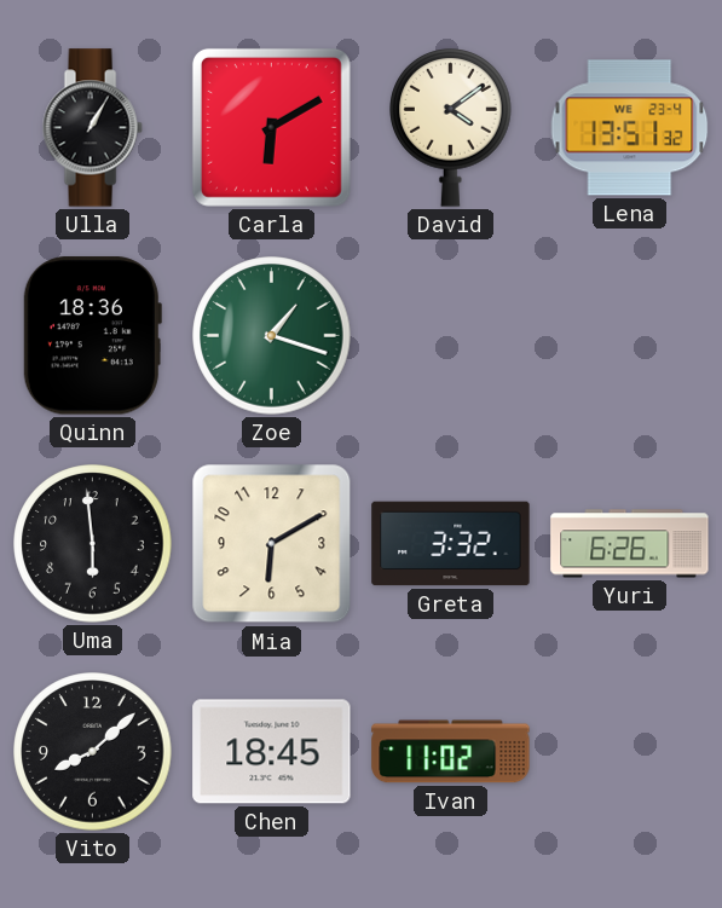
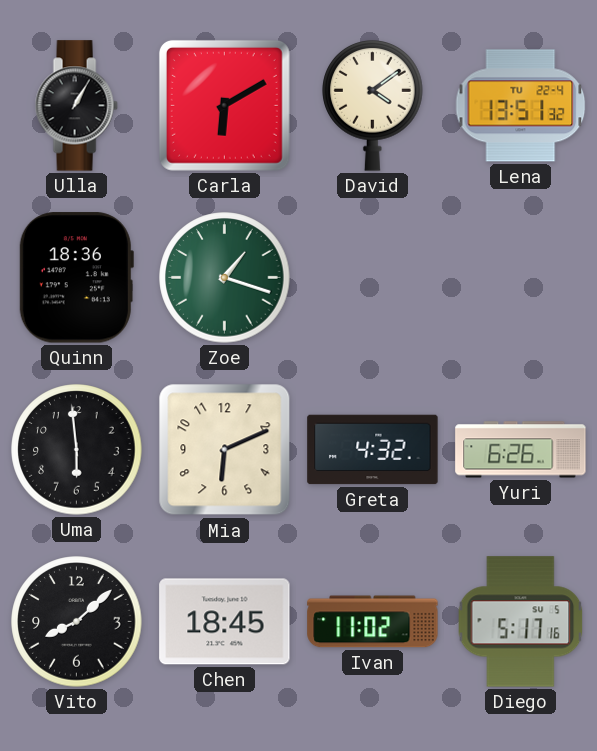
Lena date: WE 23-4 -> TU 22-4
Mia: 6:10 -> 6:11
Greta: 3:32 -> 4:32
Diego: none -> 5:17
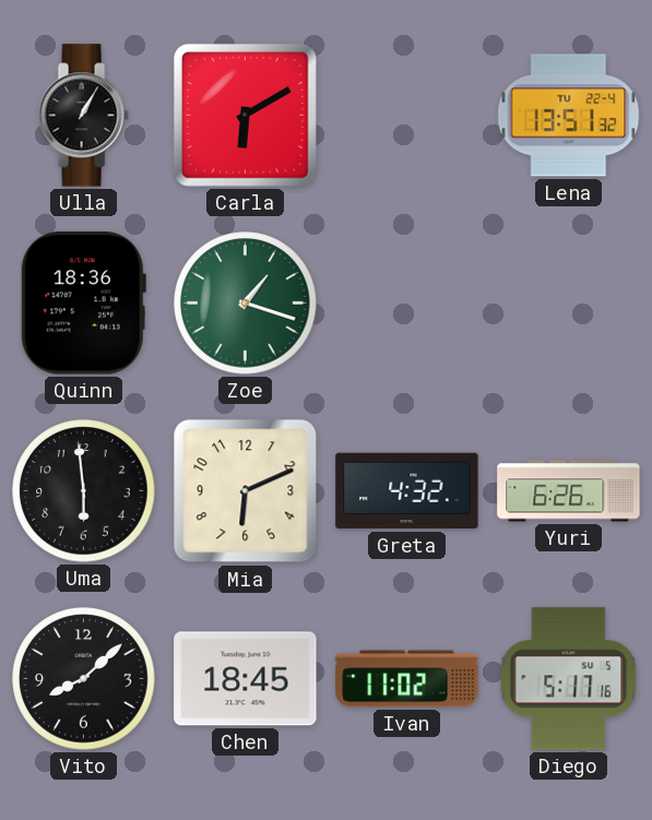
David: 4:09 -> none
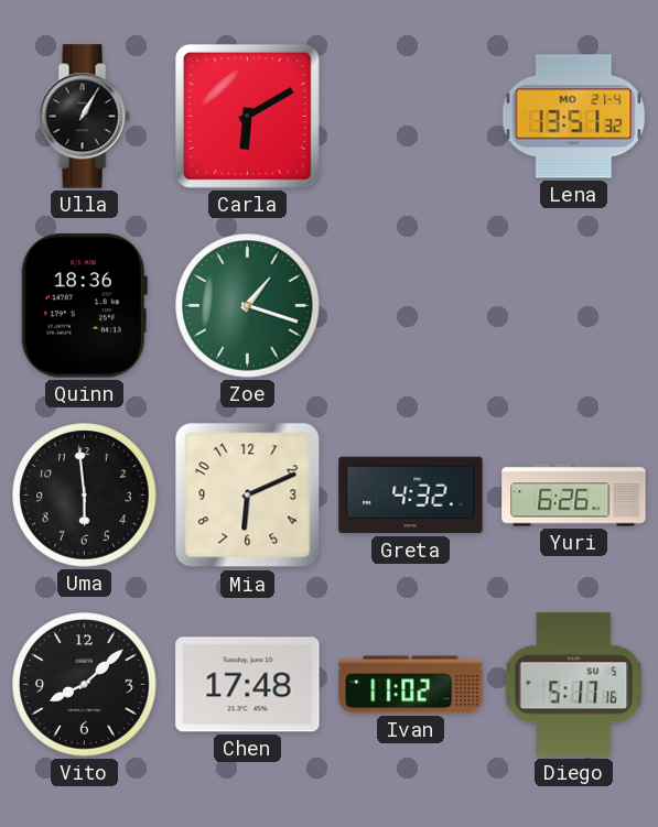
Lena date: TU 22-4 -> MO 21-4
Chen: 18:45 -> 17:48
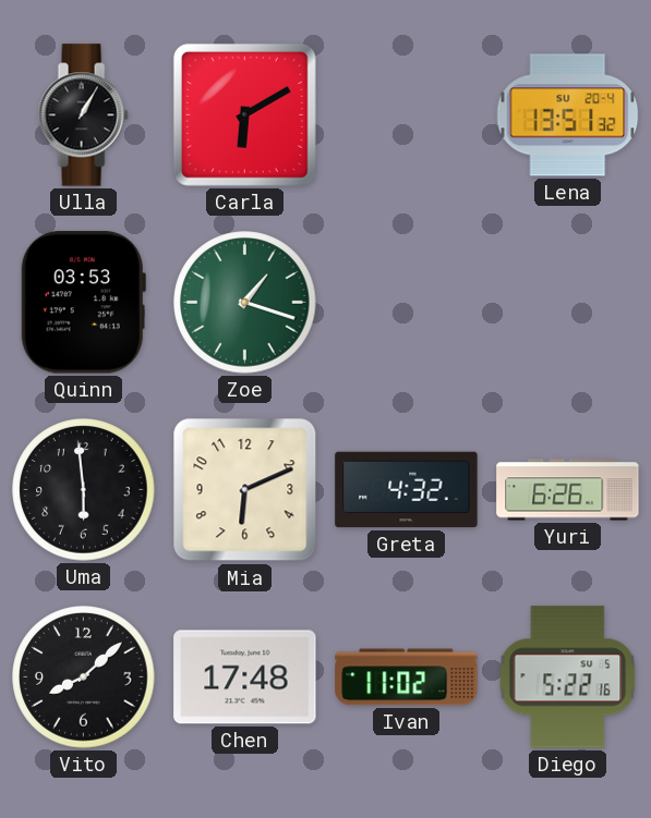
Lena date: MO 21-4 -> SU 20-4
Quinn: 18:36 -> 03:53
Diego: 5:17 -> 5:22
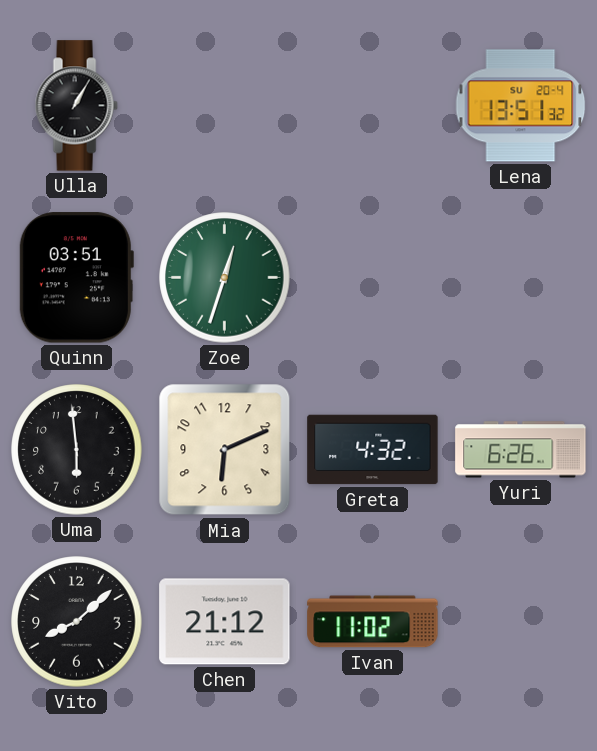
Carla: 6:10 -> none
Quinn: 03:53 -> 03:51
Zoe: 1:18 -> 12:33
Chen: 17:48 -> 21:12
Diego: 5:22 -> none
